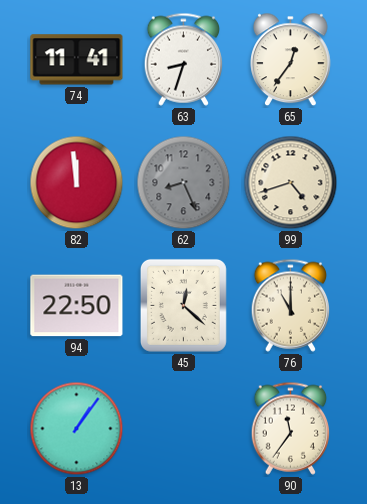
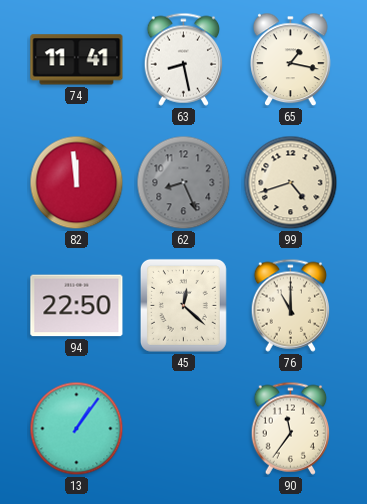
63: 8:33 -> 8:28
65: 12:36 -> 1:17
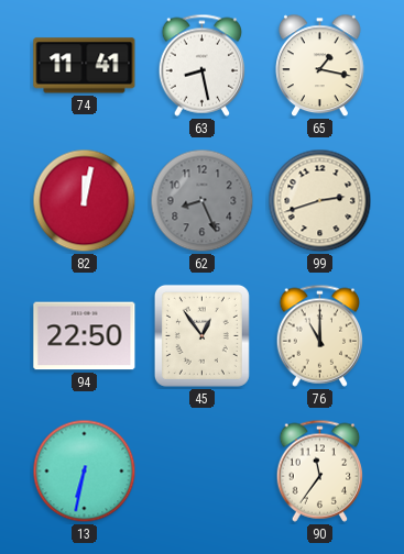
82: 11:59 -> 12:02
99: 4:42 -> 2:42
45: 12:22 -> 12:54
13: 1:06 -> 6:32
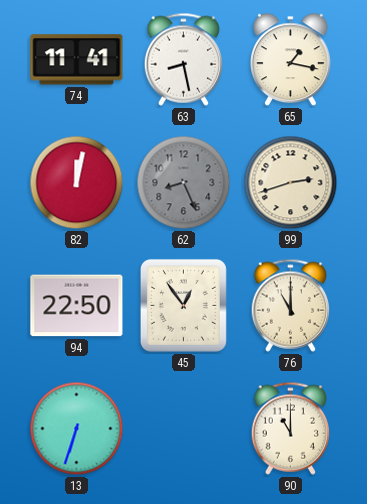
13: 6:32 -> 6:33
90: 11:36 -> 11:00
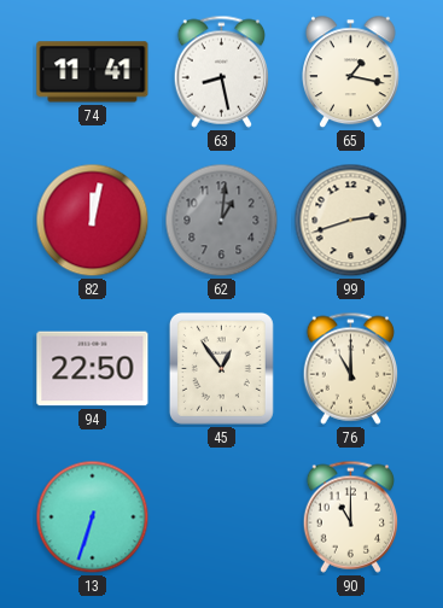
62: 8:26 -> 1:01
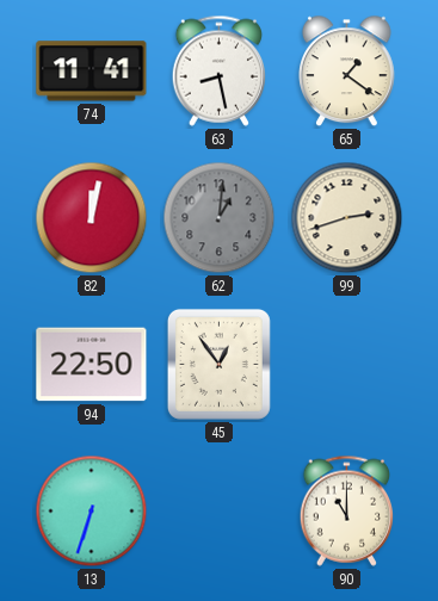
65: 1:17 -> 1:21
76: 11:00 -> none
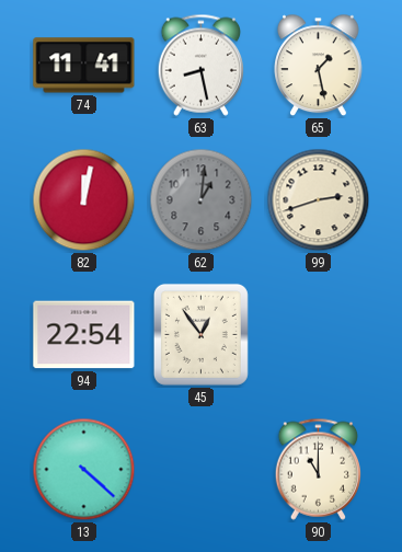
65: 1:21 -> 1:28
94: 22:50 -> 22:54
13: 6:33 -> 4:22
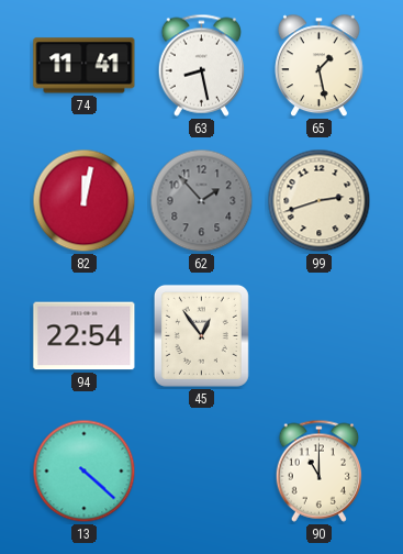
62: 1:01 -> 1:53
